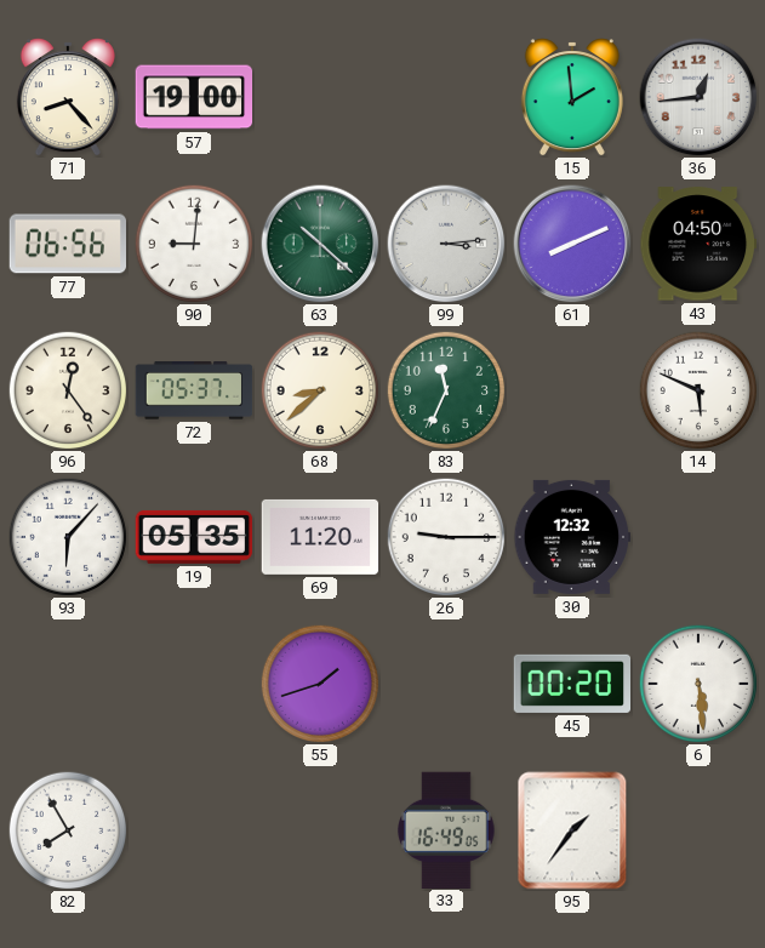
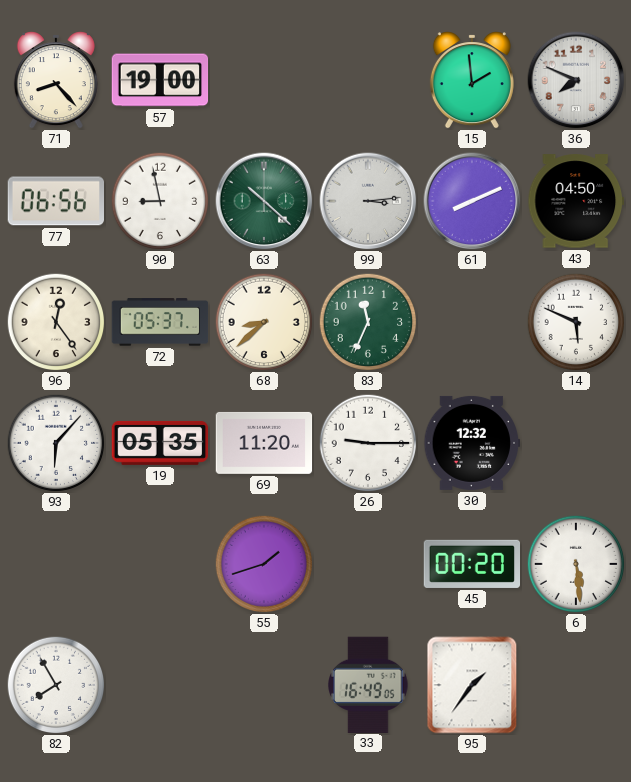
36: 12:44 -> 7:49
90: 9:01 -> 8:58
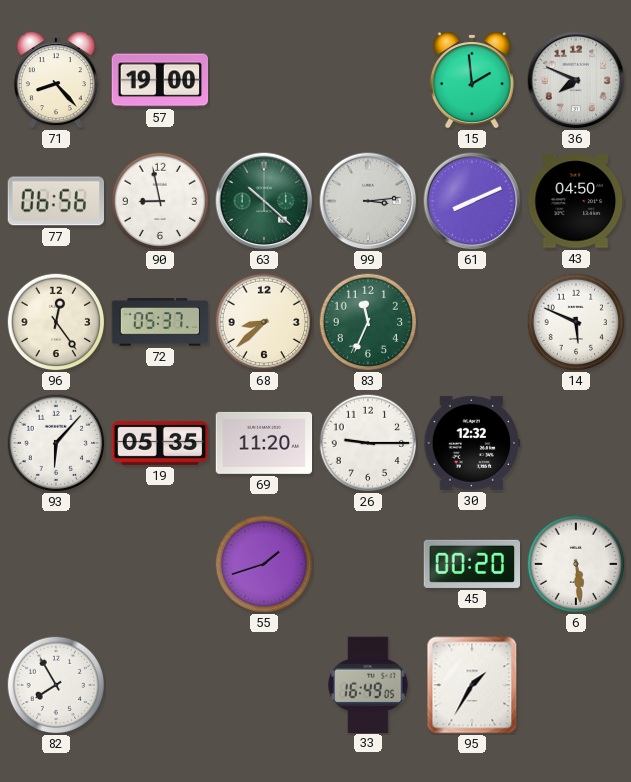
95: 1:36 -> 1:35
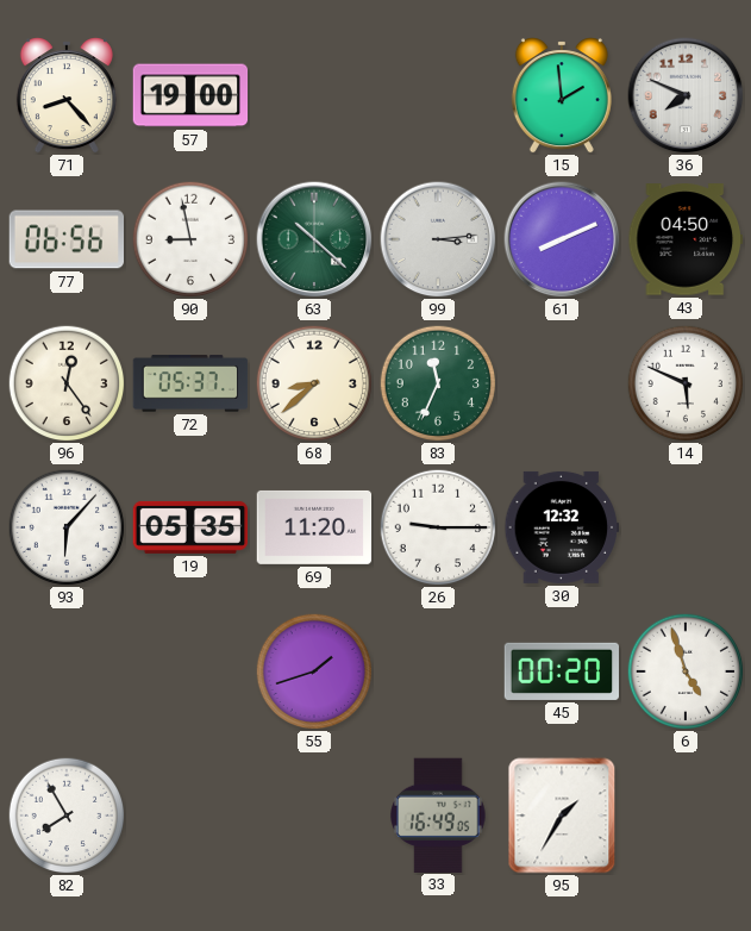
6: 5:29 -> 4:57
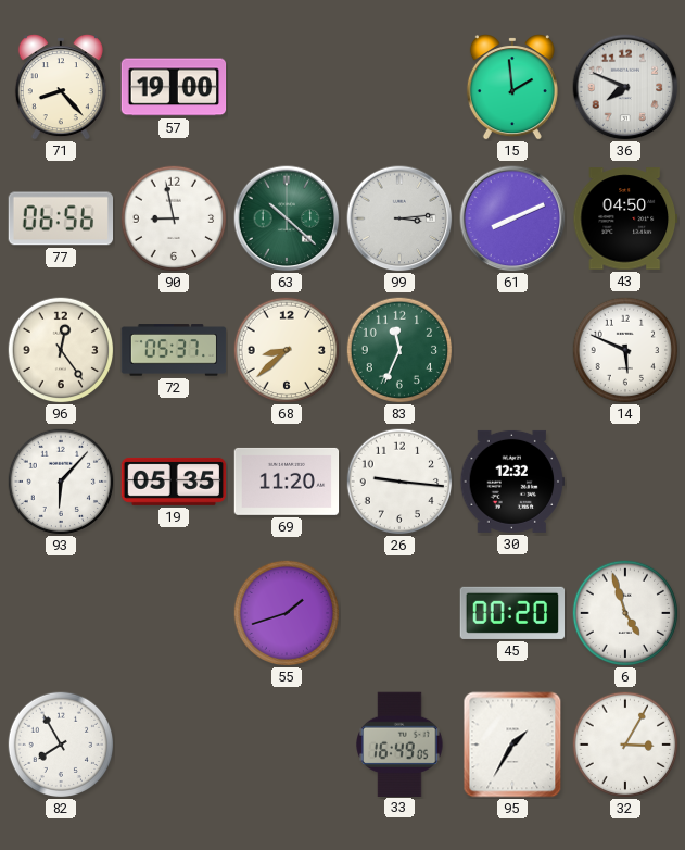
26: 9:15 -> 9:16
32: none -> 3:05
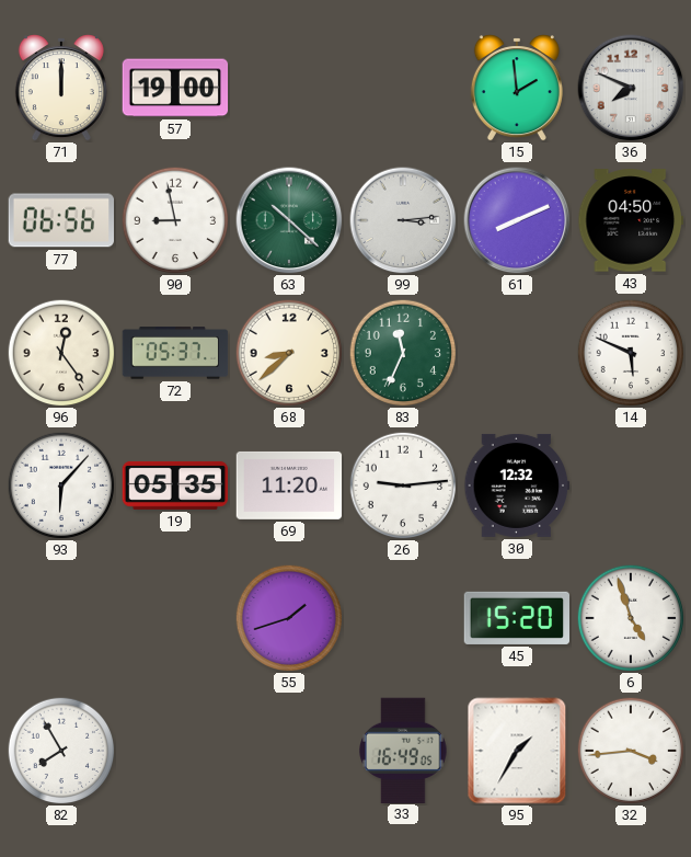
71: 8:23 -> 12:00
26: 9:16 -> 9:14
45: 00:20 -> 15:20
32: 3:05 -> 3:44
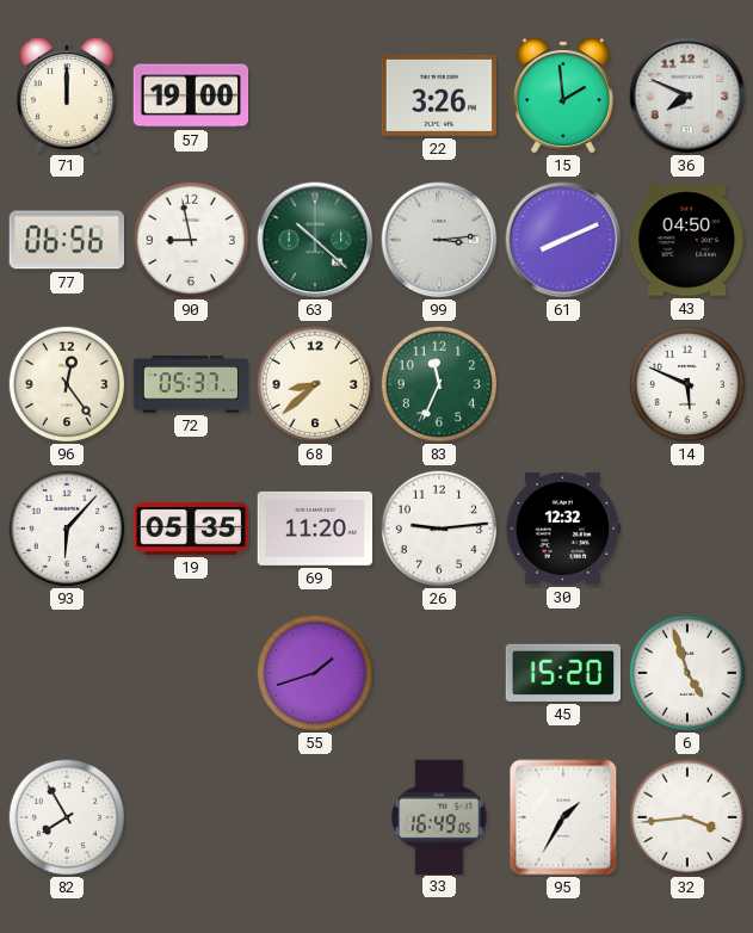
22: none -> 3:26
